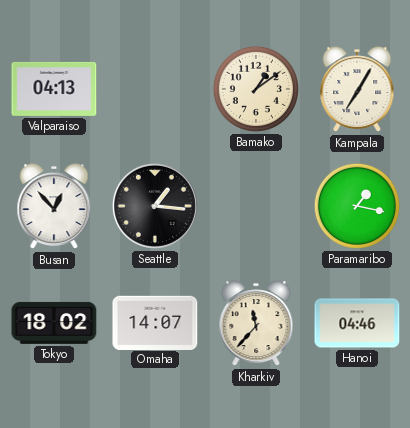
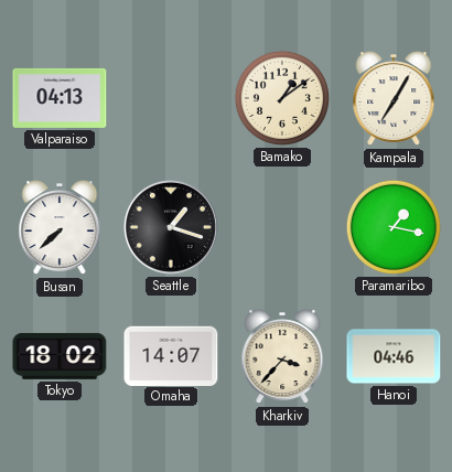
Busan: 12:53 -> 7:38
Seattle: 1:16 -> 1:18
Kharkiv: 11:37 -> 3:37
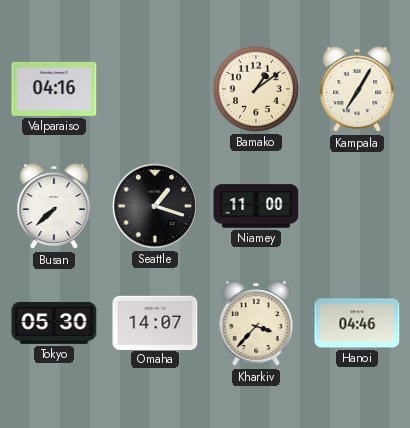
Valparaiso: 04:13 -> 04:16
Niamey: none -> 11:00
Paramaribo: 1:17 -> none
Tokyo: 18:02 -> 05:30
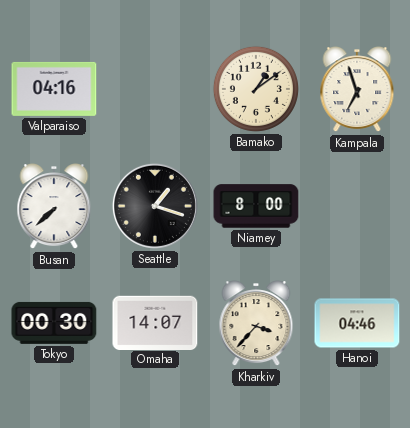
Kampala: 7:05 -> 6:57
Niamey: 11:00 -> 8:00
Tokyo: 05:30 -> 00:30
